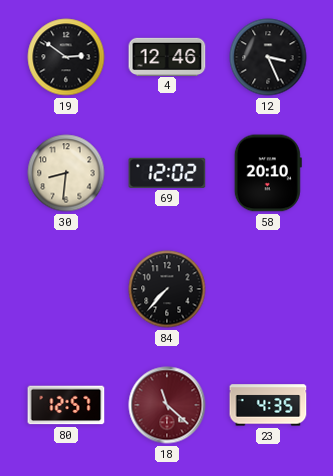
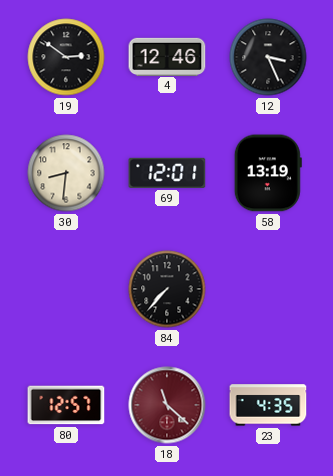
69: 12:02 -> 12:01
58: 20:10 -> 13:19
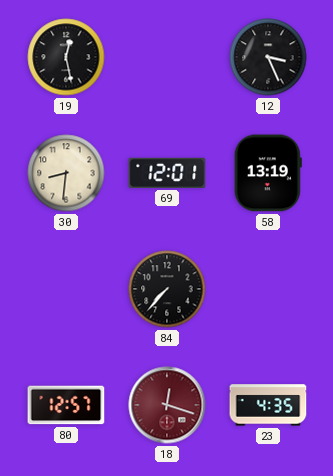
19: 2:51 -> 12:28
4: 12:46 -> none
18: 11:22 -> 12:18
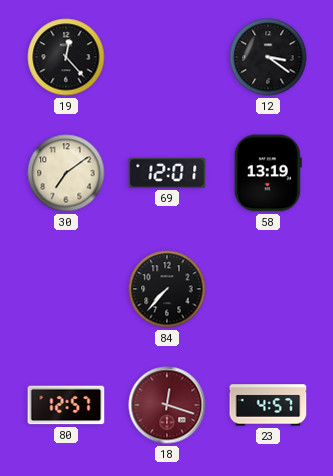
19: 12:28 -> 12:23
12: 3:26 -> 3:21
30: 8:31 -> 7:09
23: 4:35 -> 4:57
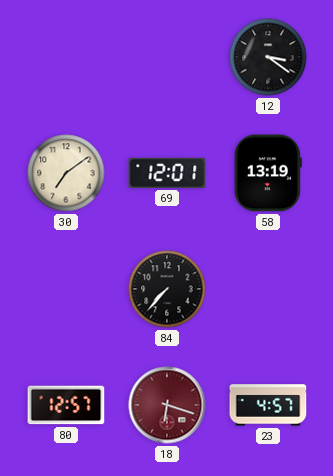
19: 12:23 -> none
18: 12:18 -> 6:18
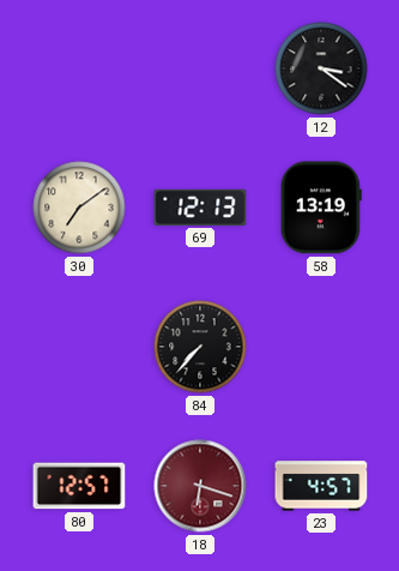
69: 12:01 -> 12:13
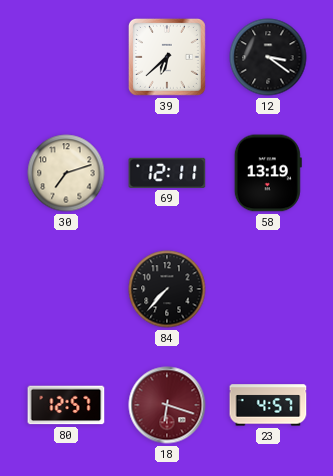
39: none -> 6:38
30: 7:09 -> 7:12
69: 12:13 -> 12:11
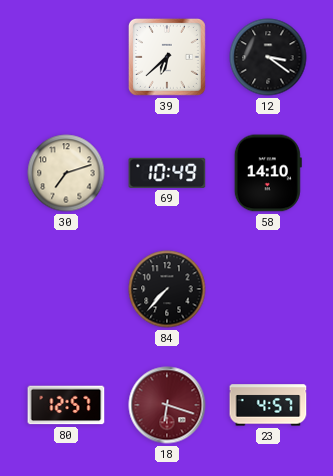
69: 12:11 -> 10:49
58: 13:19 -> 14:10
